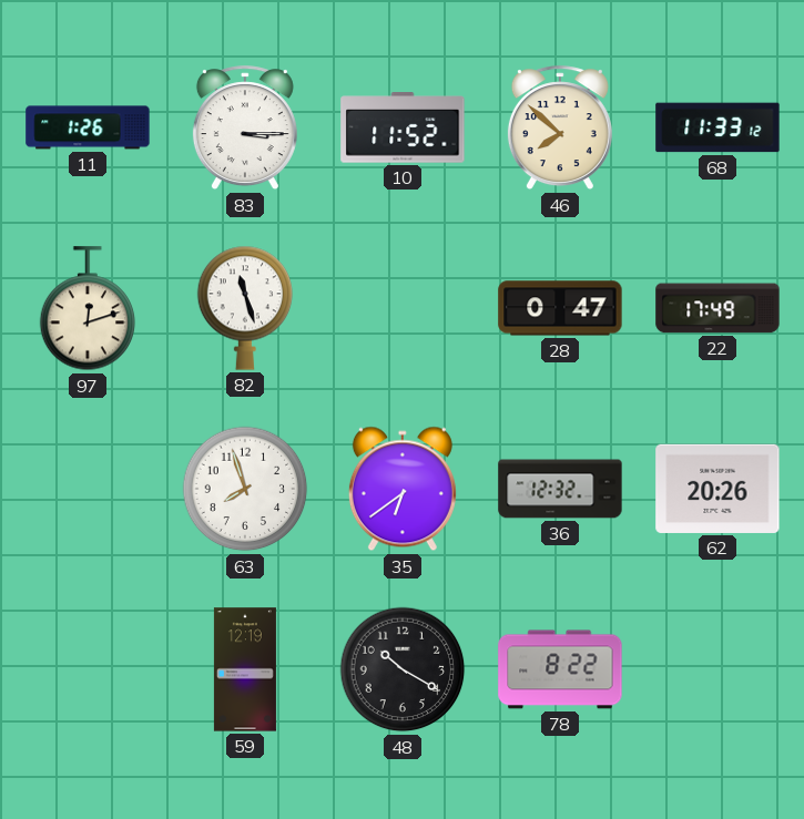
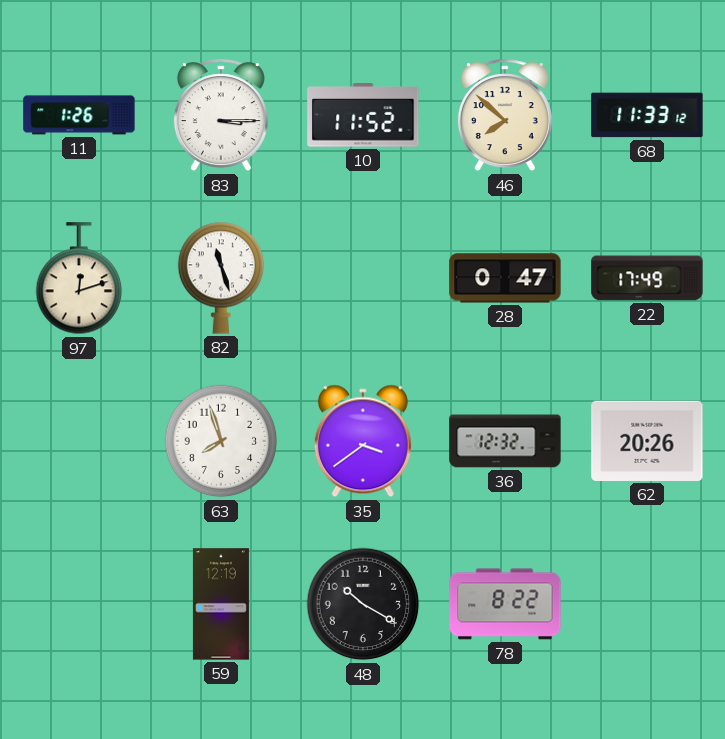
35: 6:39 -> 3:39
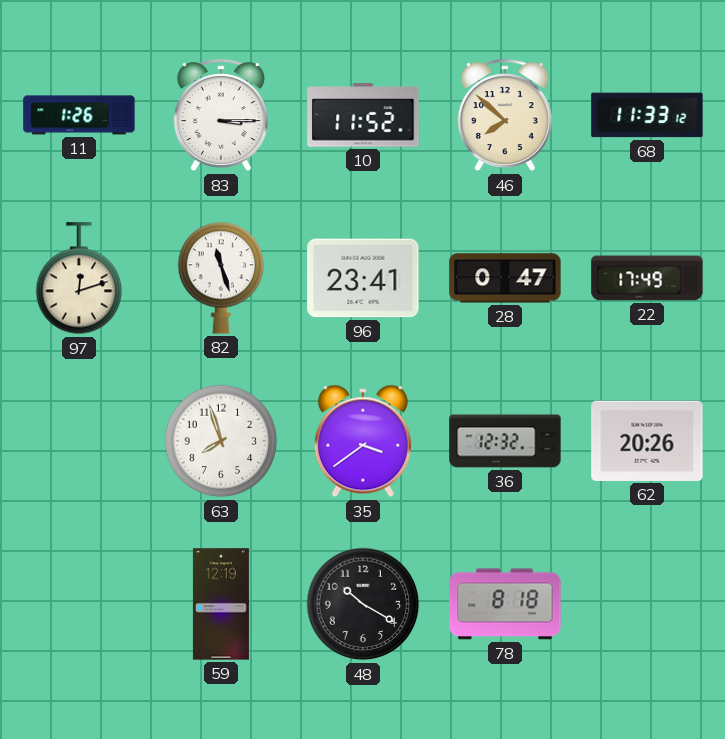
96: none -> 23:41
78: 8:22 -> 8:18
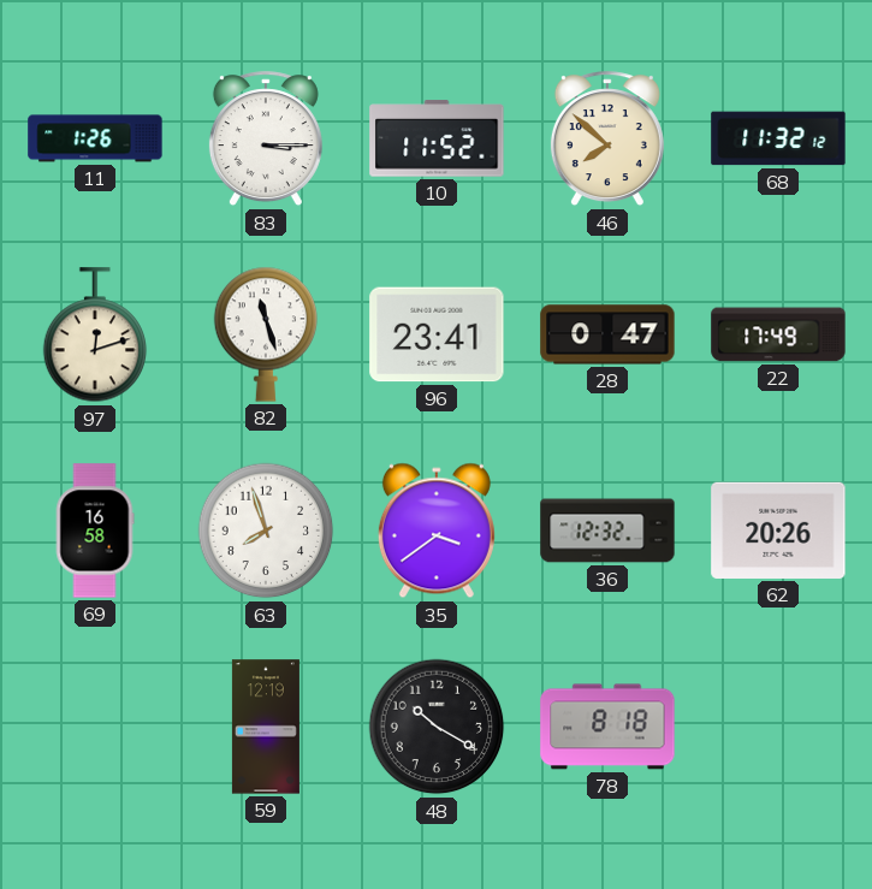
68: 11:33 -> 11:32
69: none -> 16:58
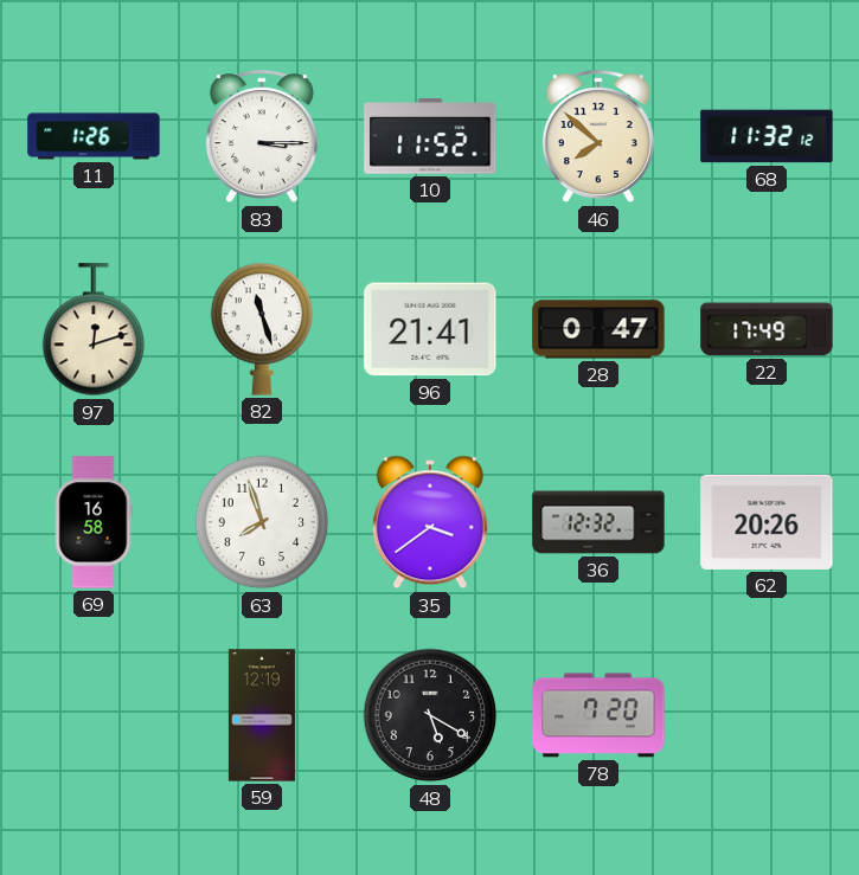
96: 23:41 -> 21:41
48: 10:20 -> 5:20
78: 8:18 -> 7:20
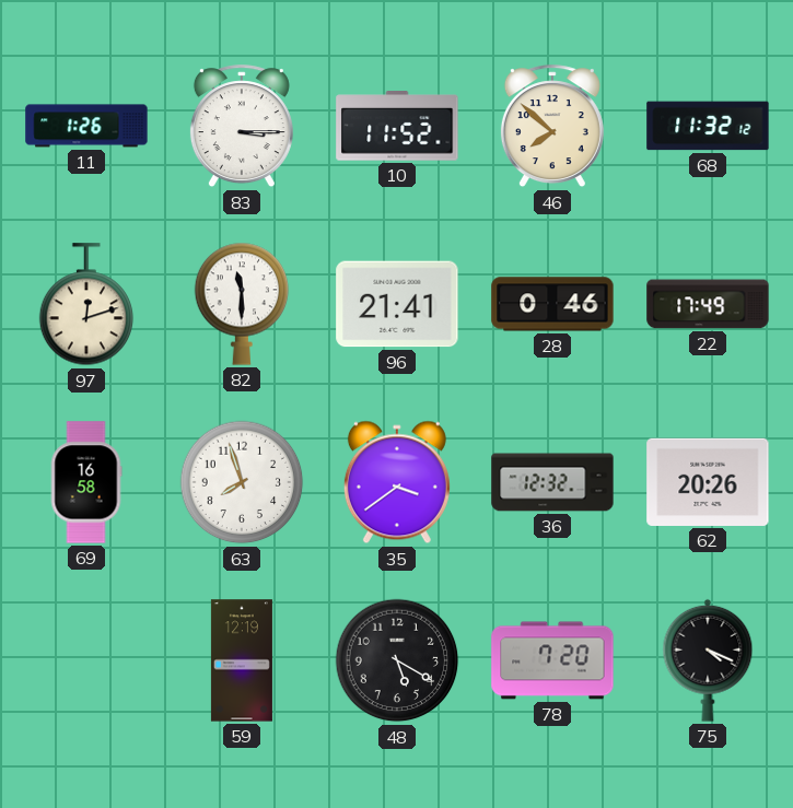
82: 11:27 -> 11:30
28: 0:47 -> 0:46
75: none -> 4:19
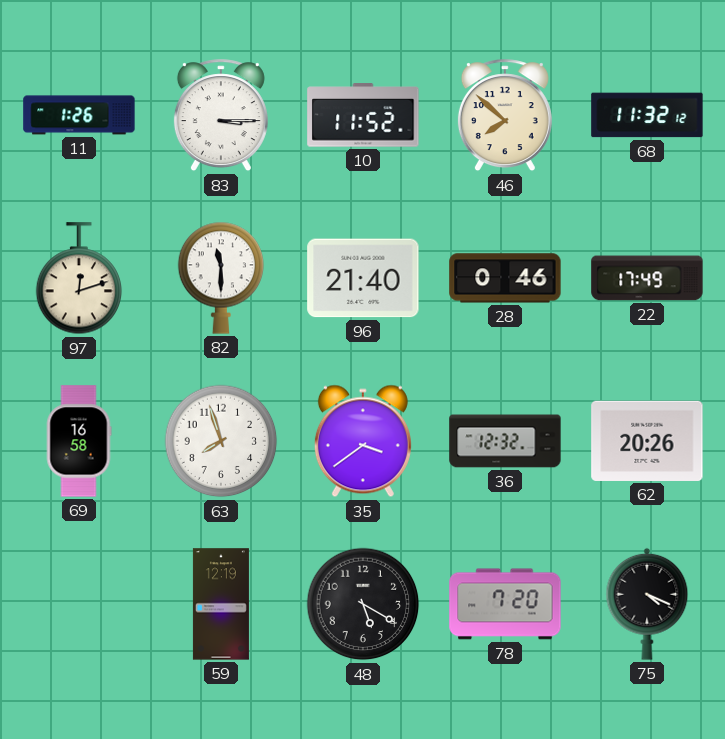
96: 21:41 -> 21:40
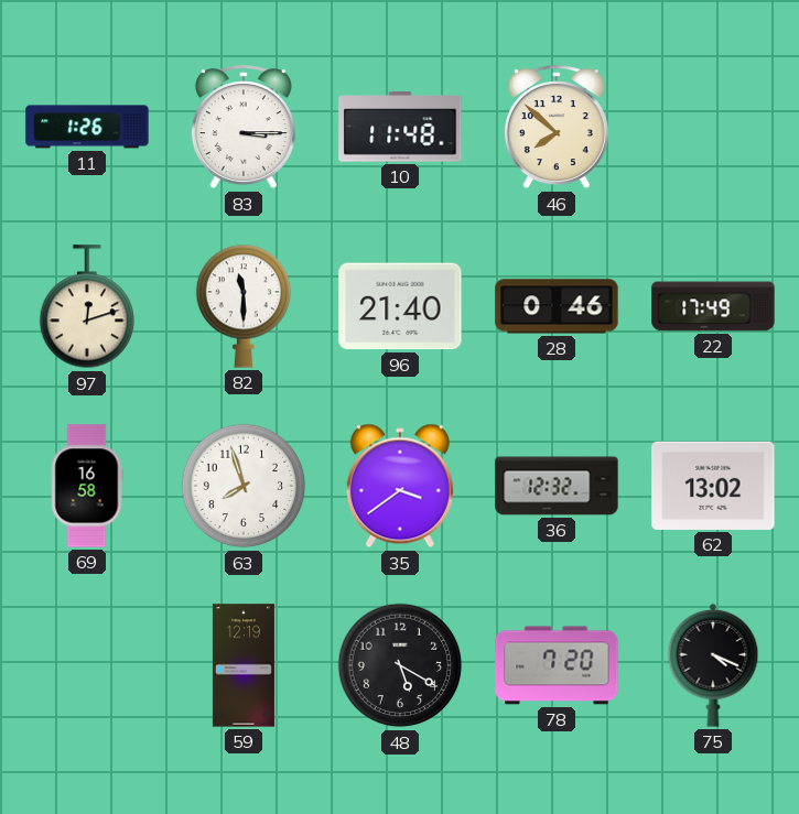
10: 11:52 -> 11:48
68: 11:32 -> none
62: 20:26 -> 13:02
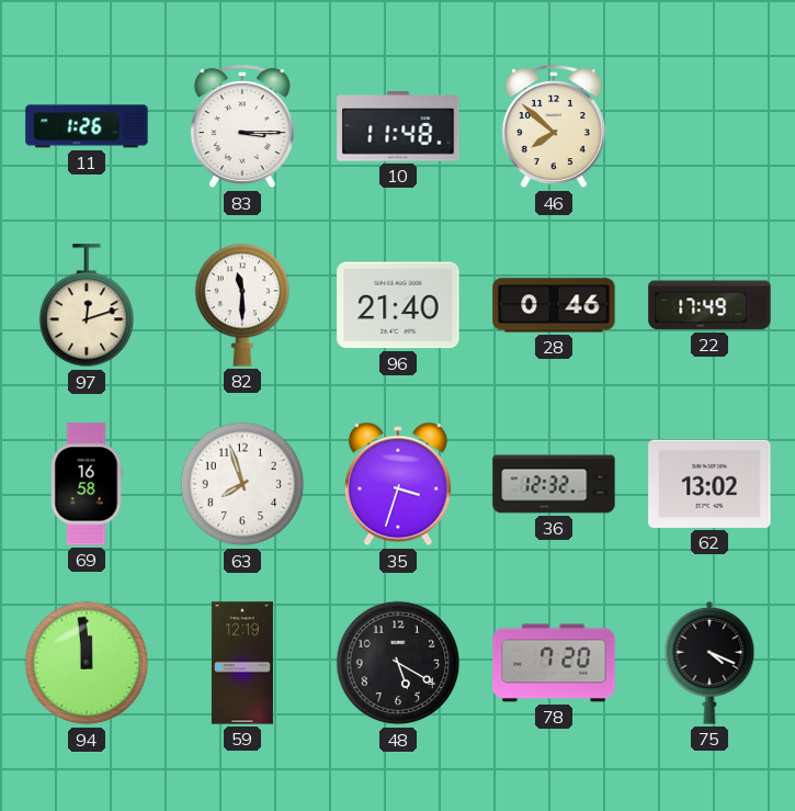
35: 3:39 -> 3:33
94: none -> 11:59
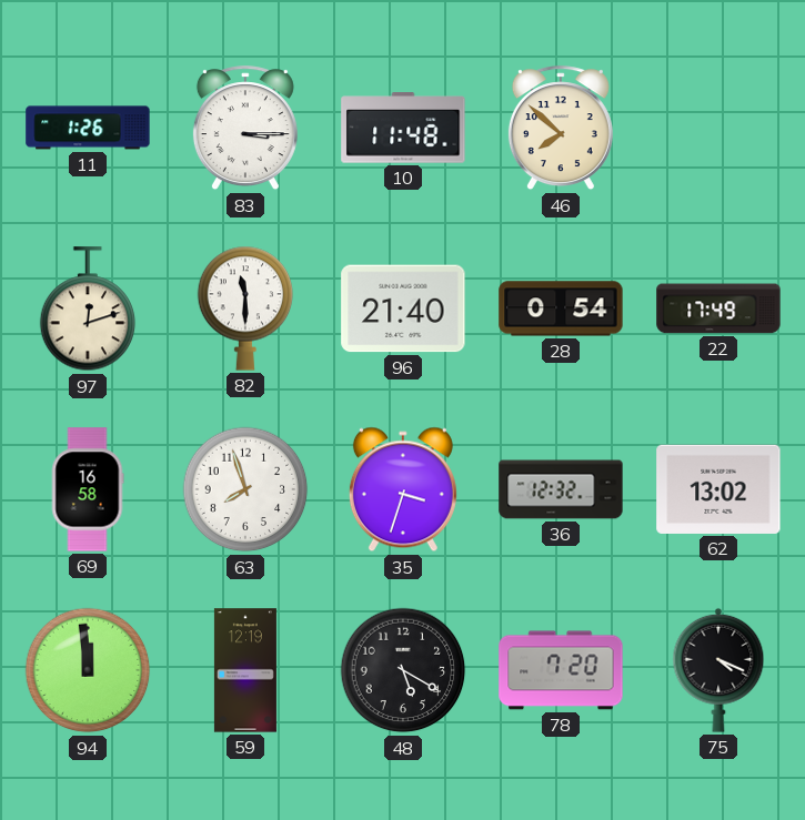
28: 0:46 -> 0:54
